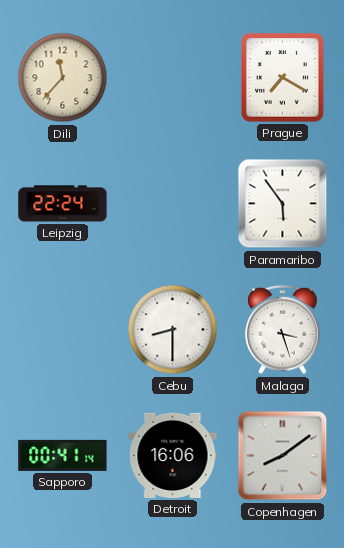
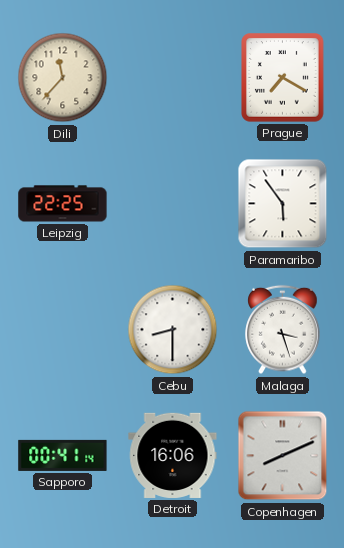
Leipzig: 22:24 -> 22:25
Copenhagen: 8:09 -> 8:11
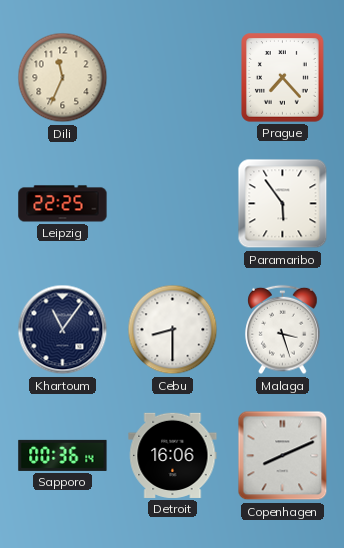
Dili: 11:37 -> 11:34
Prague: 7:20 -> 7:23
Khartoum: none -> 11:06
Sapporo: 00:41 -> 00:36
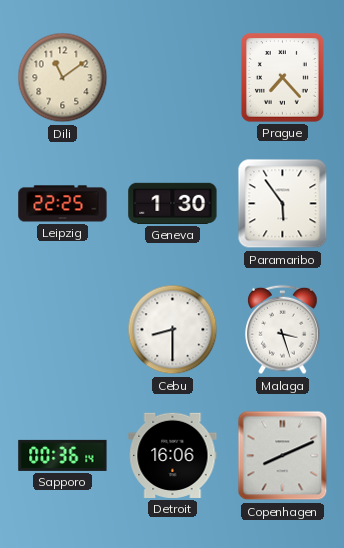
Dili: 11:34 -> 11:09
Geneva: none -> 1:30
Khartoum: 11:06 -> none
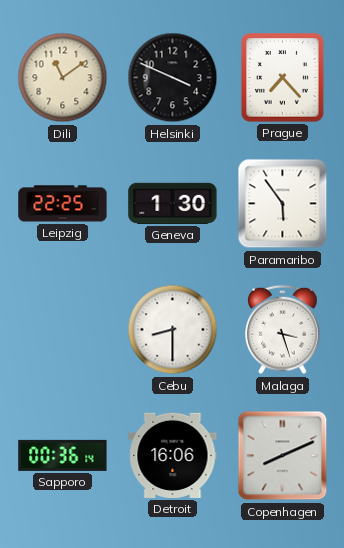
Helsinki: none -> 3:49
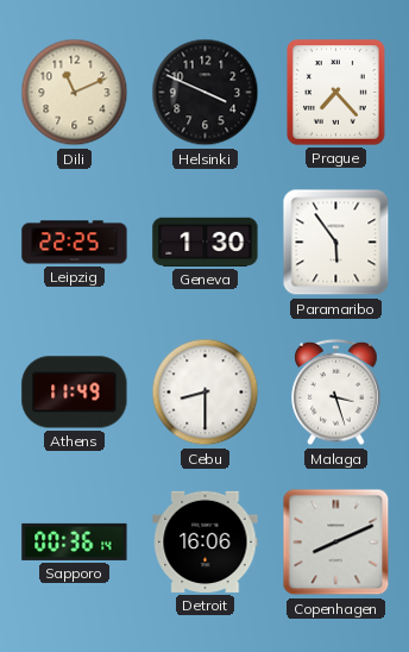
Dili: 11:09 -> 11:11
Athens: none -> 11:49
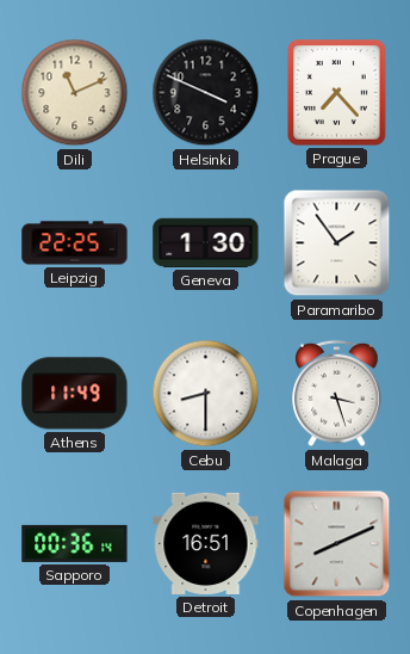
Paramaribo: 5:54 -> 1:54
Detroit: 16:06 -> 16:51
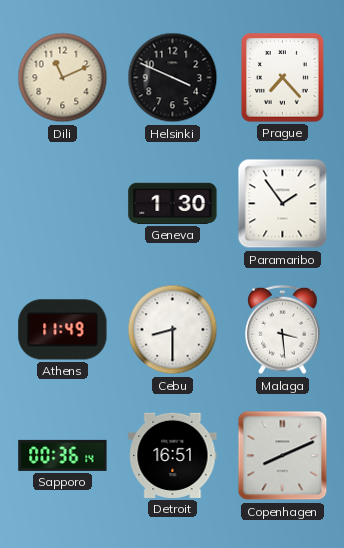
Leipzig: 22:25 -> none
Malaga: 3:27 -> 3:29
